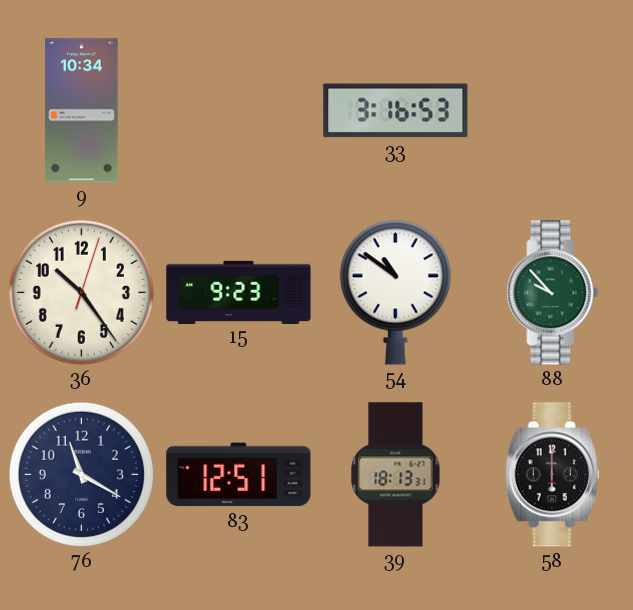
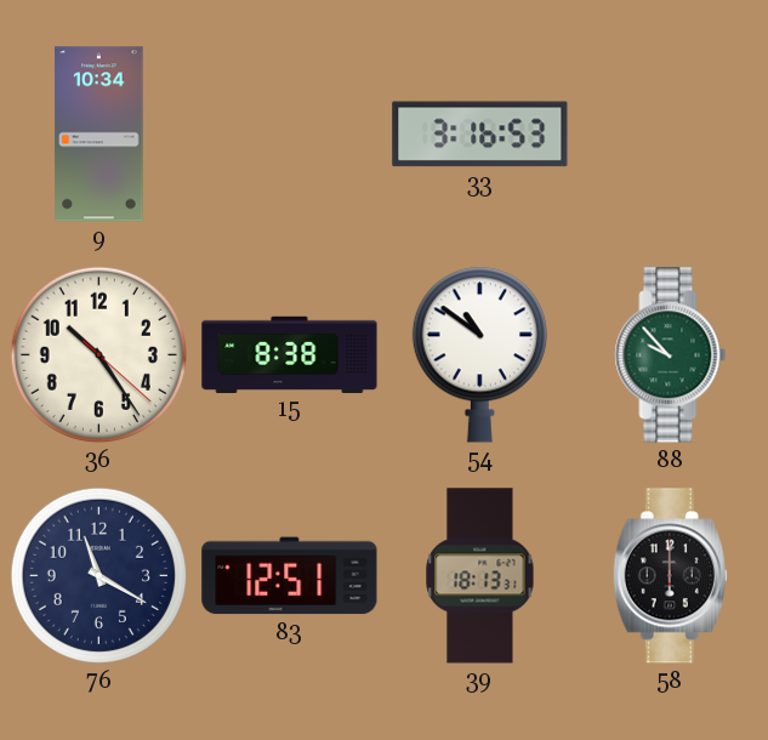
36: 10:24:03 -> 10:24:22
15: 9:23 -> 8:38
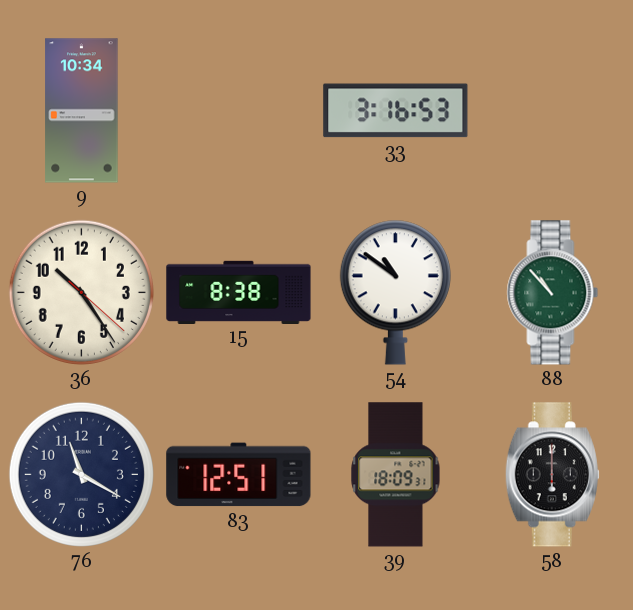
88: 9:53 -> 10:53
39: 18:13 -> 18:09
